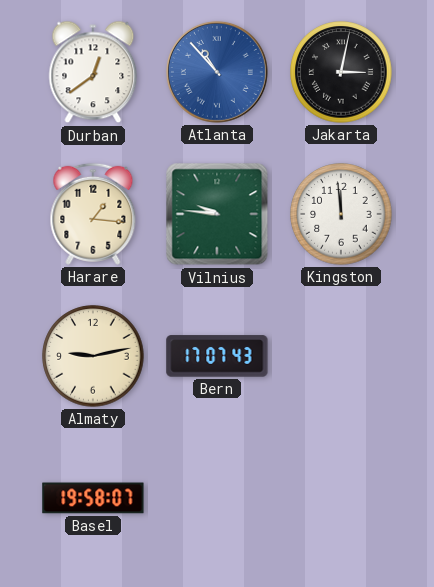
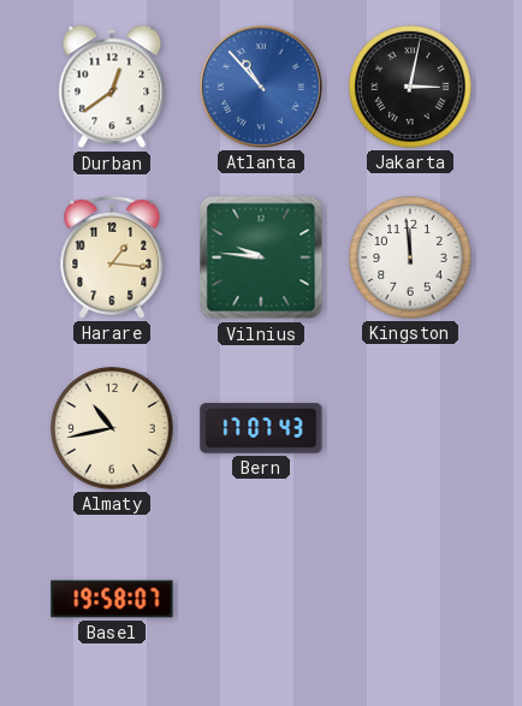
Almaty: 9:13 -> 10:43
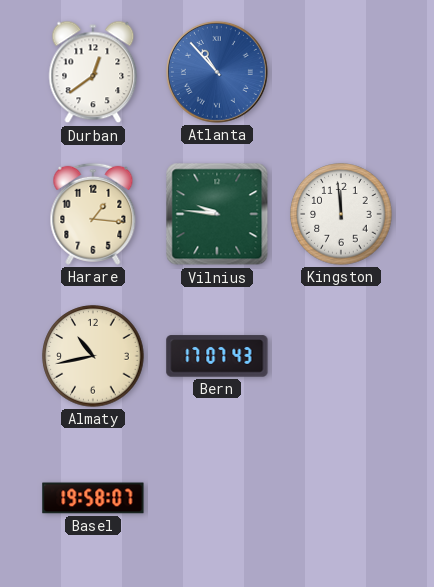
Jakarta: 3:02 -> none
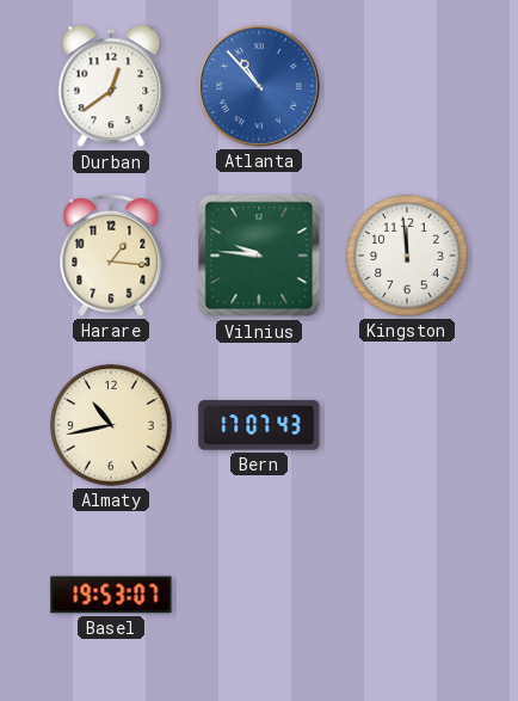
Basel: 19:58 -> 19:53
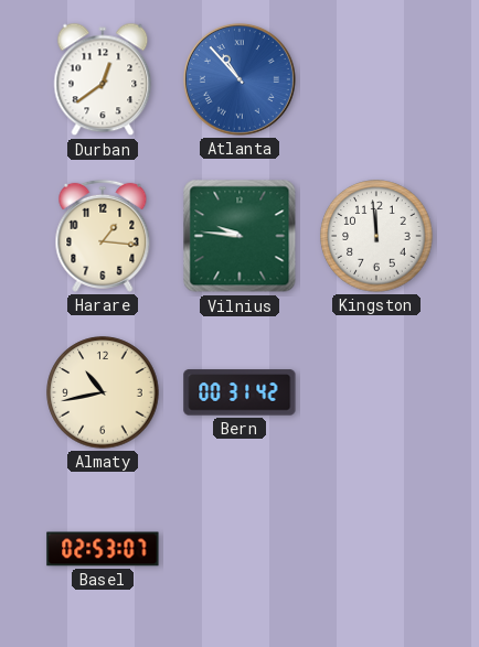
Bern: 17:07 -> 00:31
Basel: 19:53 -> 02:53
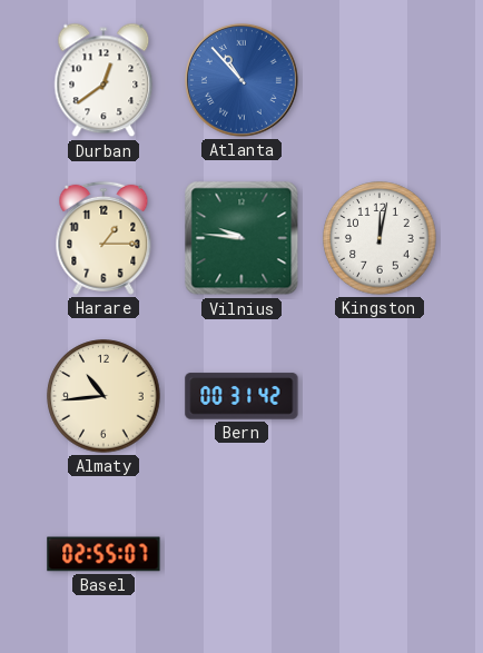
Harare: 1:16 -> 1:15
Kingston: 11:59 -> 12:02
Almaty: 10:43 -> 10:44
Basel: 02:53 -> 02:55
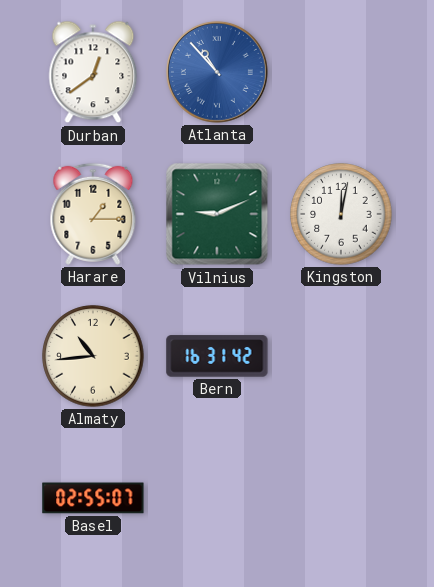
Vilnius: 9:46 -> 9:11
Bern: 00:31 -> 16:31
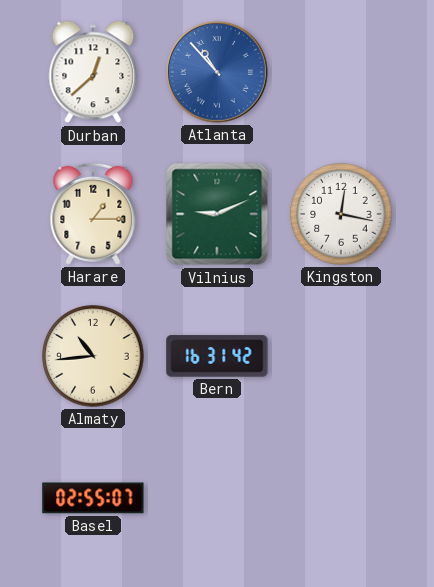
Durban: 12:39 -> 12:38
Kingston: 12:02 -> 12:17
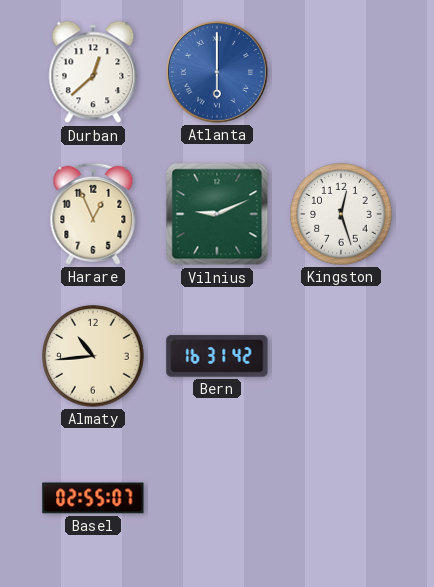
Atlanta: 10:53 -> 6:00
Harare: 1:15 -> 12:56
Kingston: 12:17 -> 12:27
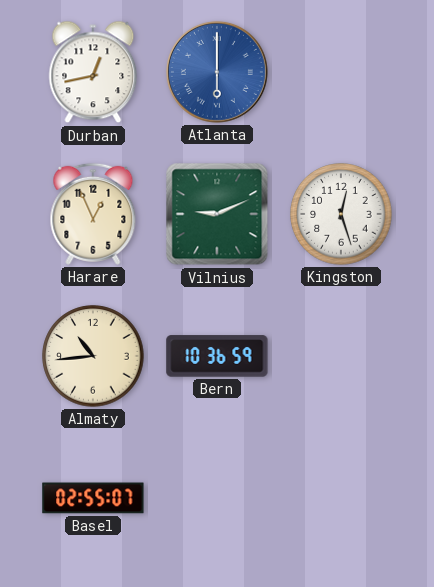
Durban: 12:38 -> 12:43
Bern: 16:31 -> 10:36
